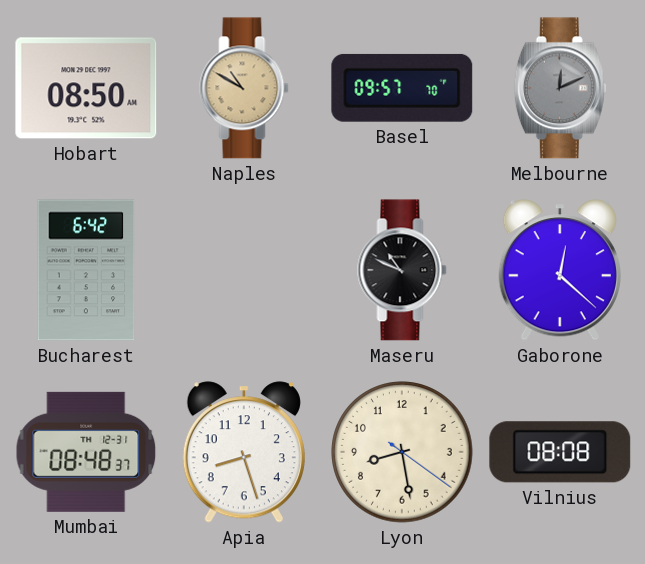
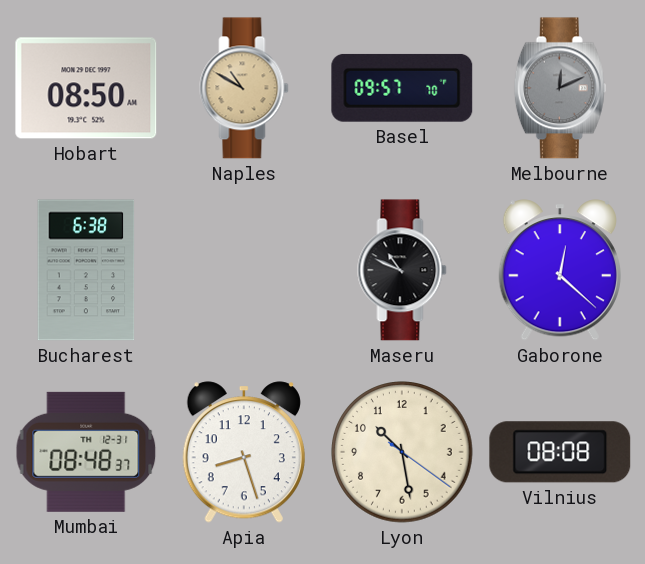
Bucharest: 6:42 -> 6:38
Lyon: 8:28 -> 10:28
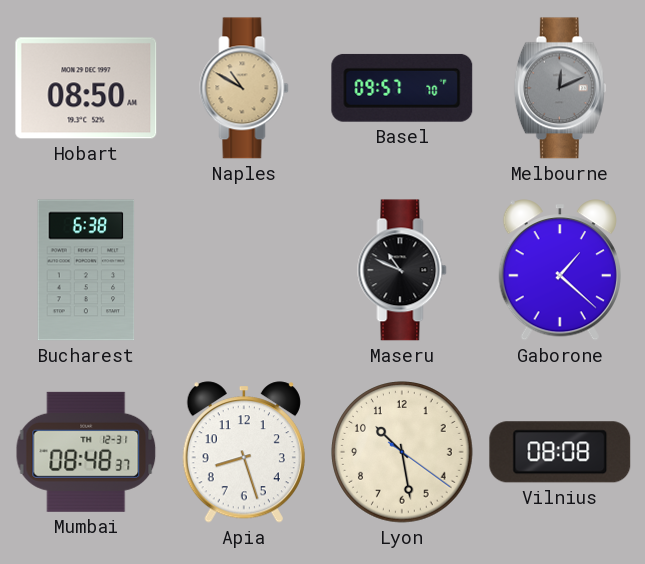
Gaborone: 12:22 -> 1:22
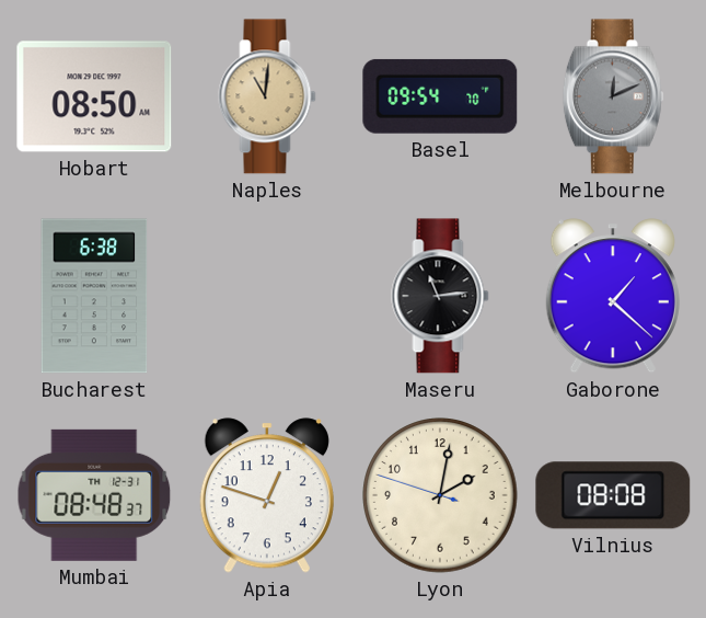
Naples: 10:50 -> 11:01
Basel: 09:57 -> 09:54
Maseru: 10:49 -> 11:14
Apia: 8:27 -> 12:48
Lyon: 10:28 -> 2:01
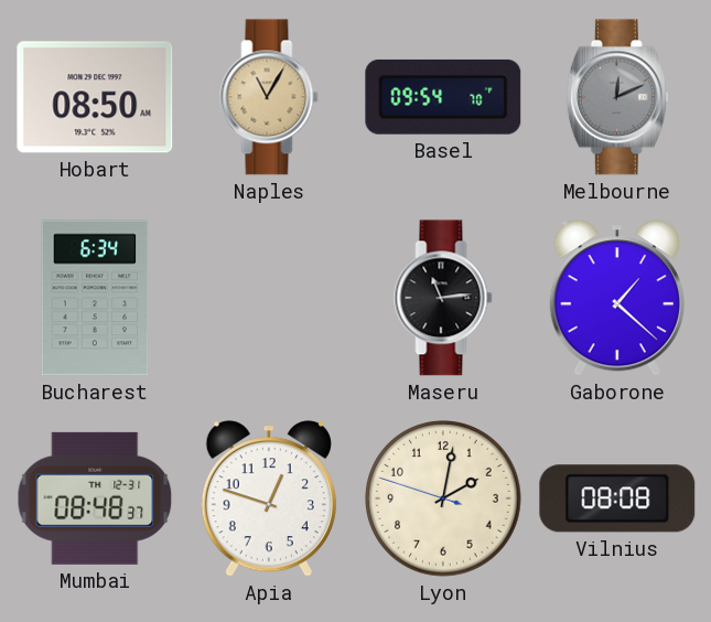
Naples: 11:01 -> 11:05
Bucharest: 6:38 -> 6:34
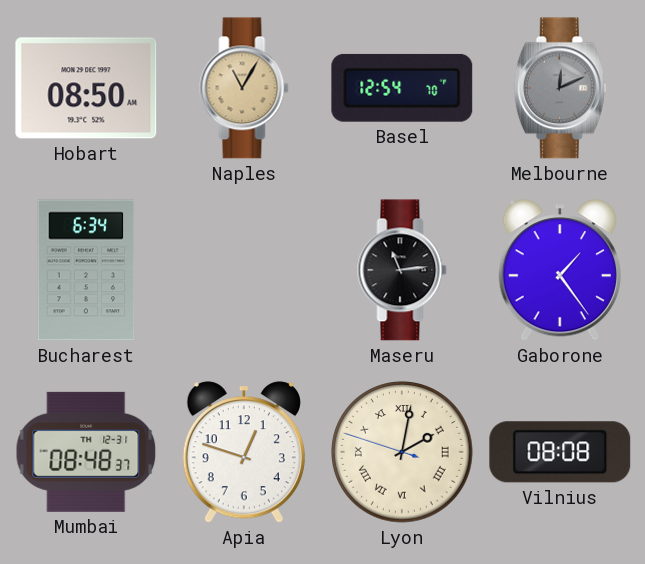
Basel: 09:54 -> 12:54
Gaborone: 1:22 -> 1:24
Lyon numerals: Arabic -> Roman
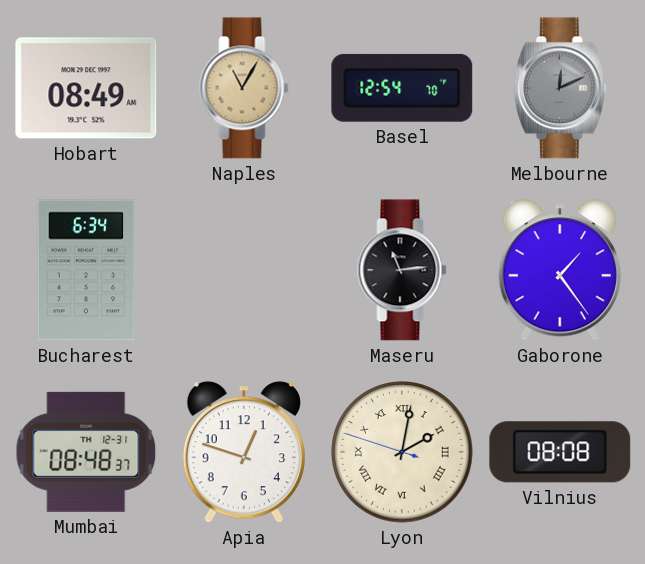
Hobart: 08:50 -> 08:49
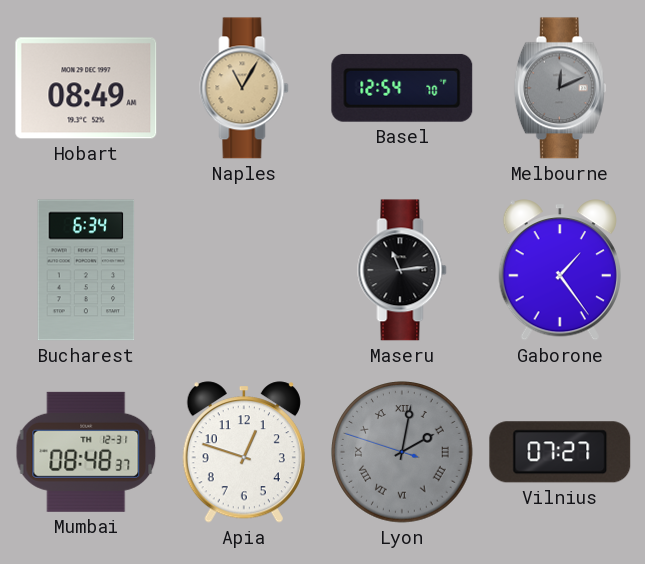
Lyon dial: cream -> grey
Vilnius: 08:08 -> 07:27
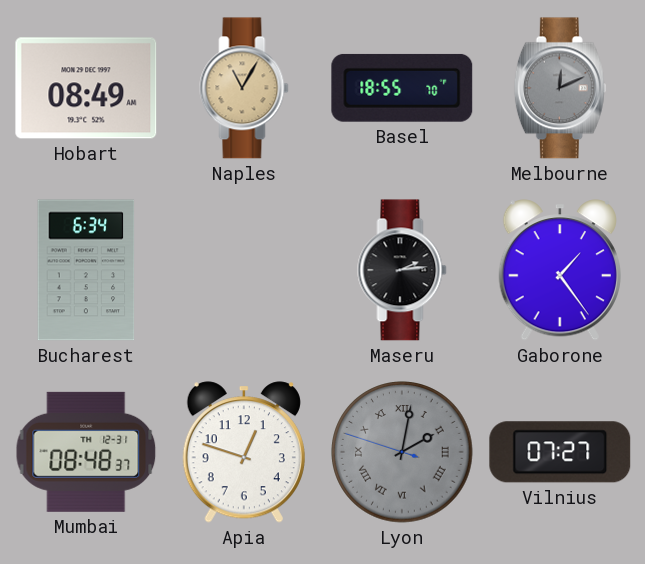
Basel: 12:54 -> 18:55
Maseru: 11:14 -> 2:14
